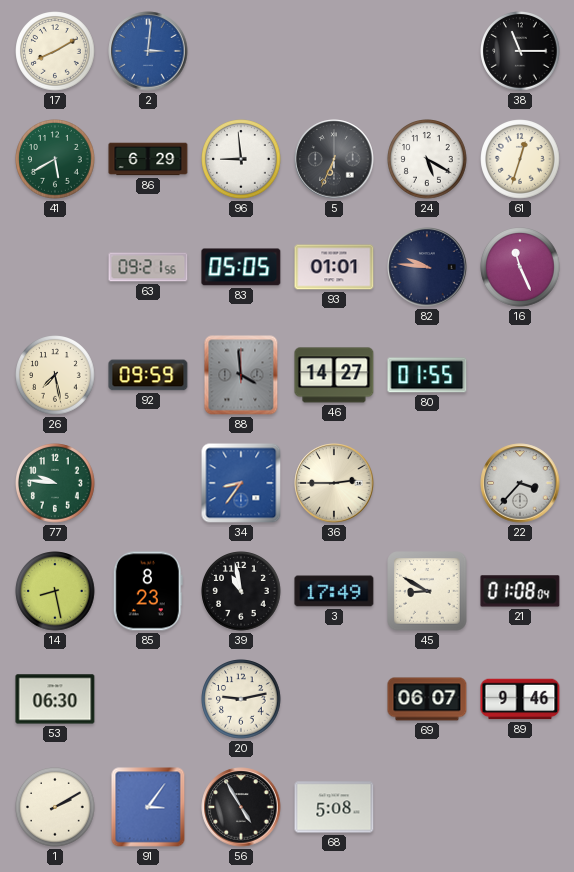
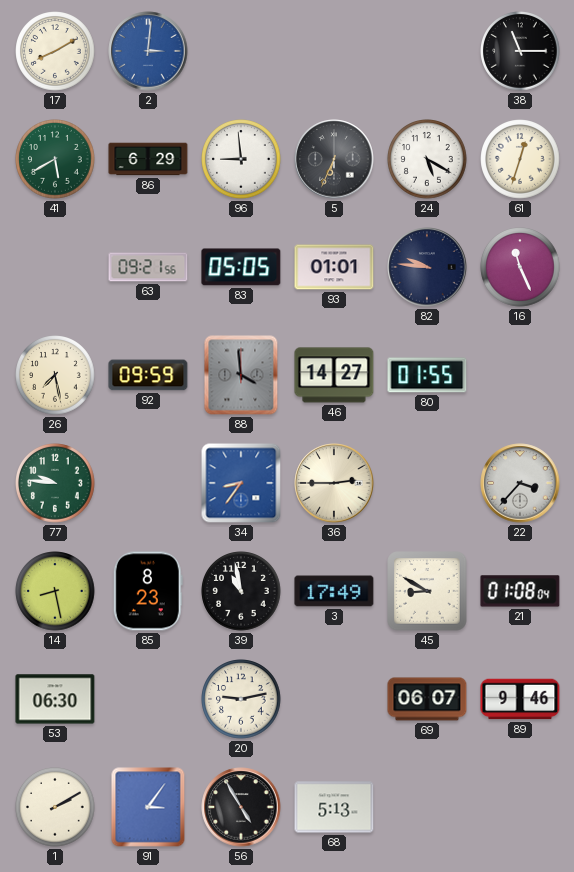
68: 5:08 -> 5:13
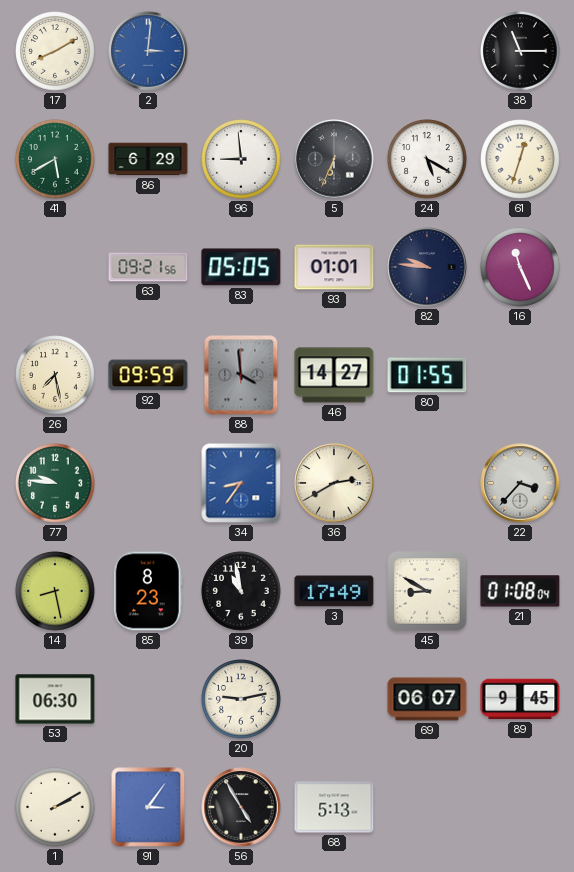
36: 2:45 -> 2:40
89: 9:46 -> 9:45
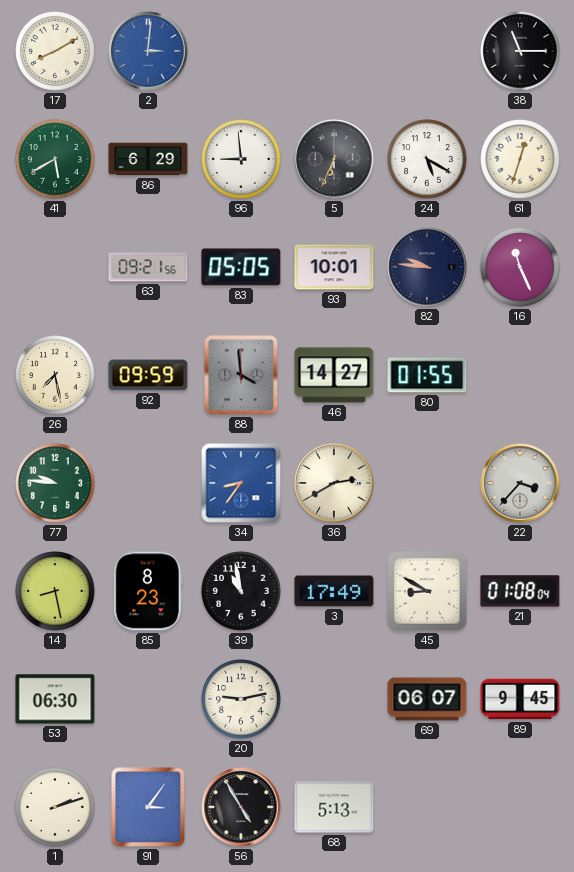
93: 01:01 -> 10:01
1: 2:10 -> 2:12
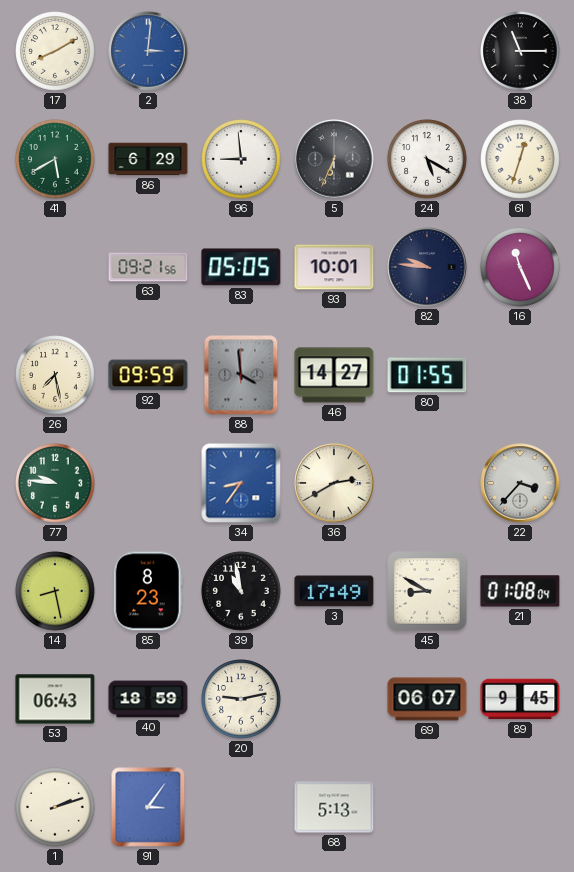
53: 06:30 -> 06:43
40: none -> 18:59
56: 4:55 -> none
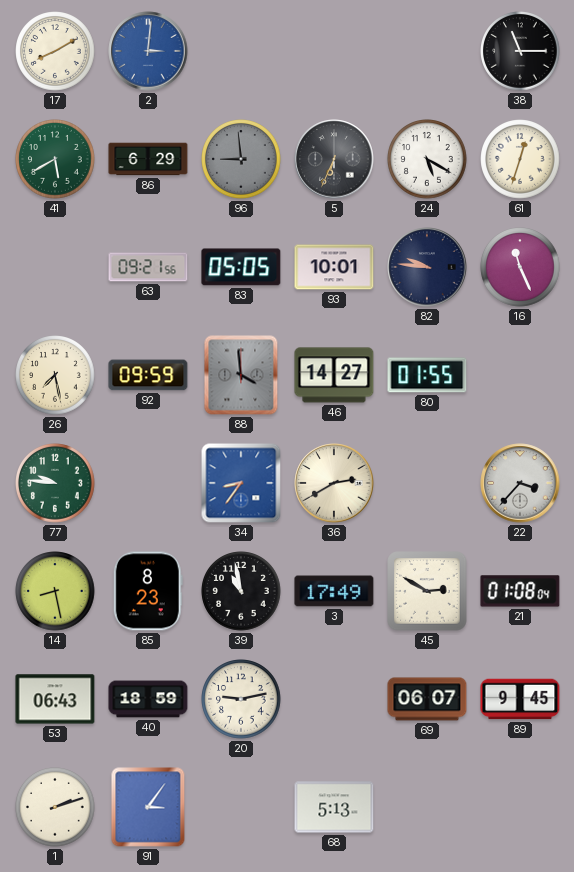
96 dial: white -> grey
45: 8:50 -> 2:50
